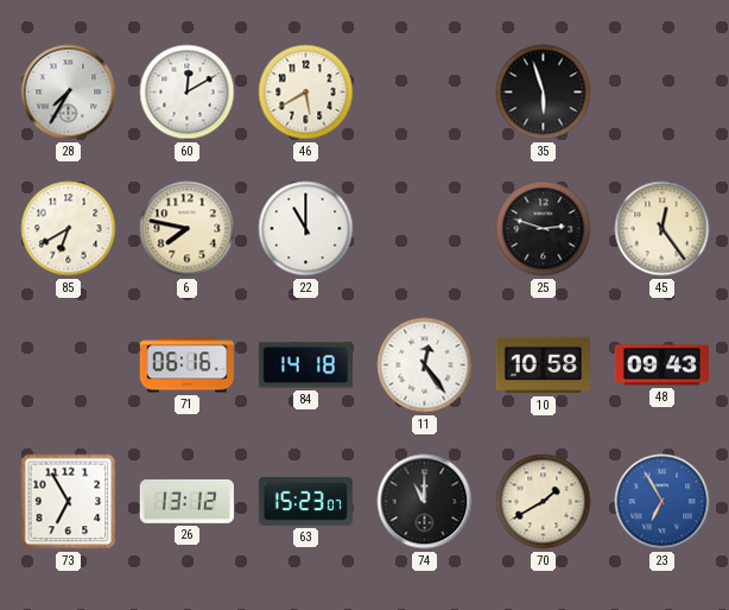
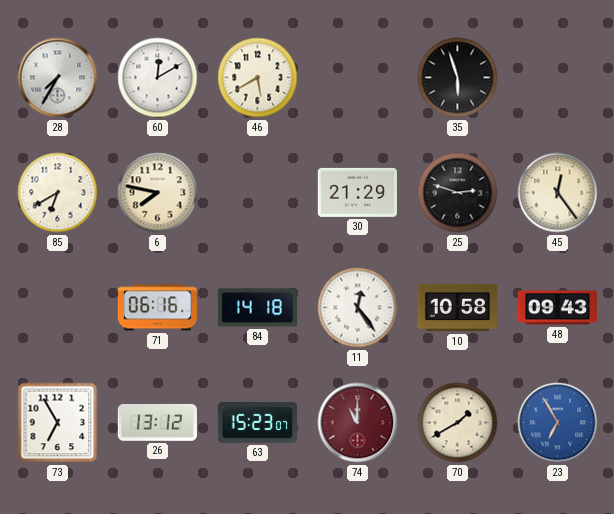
22: 11:00 -> none
30: none -> 21:29
74 dial: black -> burgundy
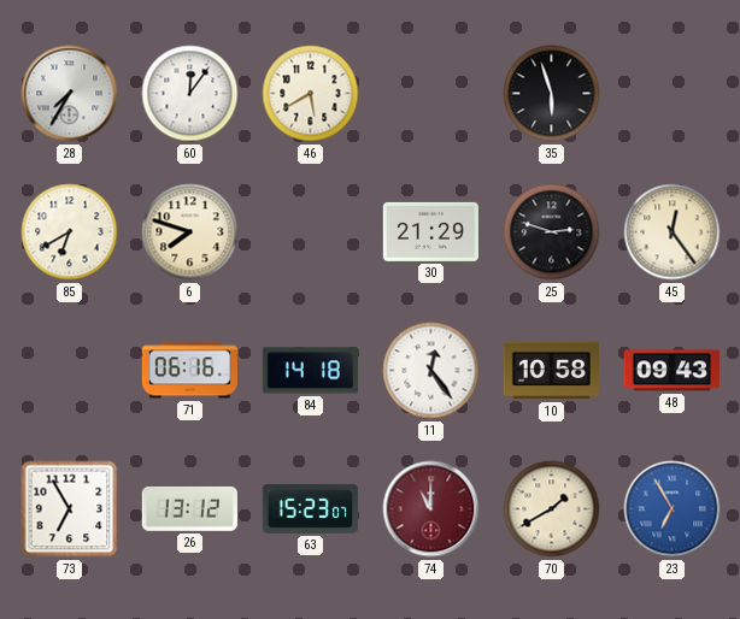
60: 12:10 -> 12:06
6: 7:47 -> 7:48
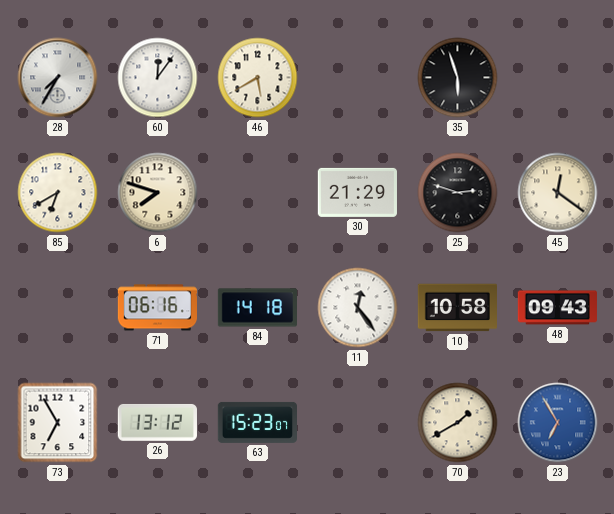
45: 12:24 -> 12:21
74: 11:00 -> none
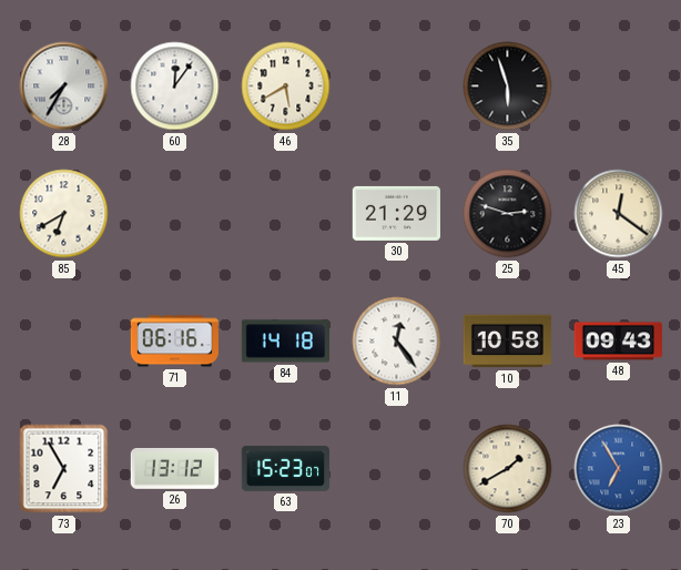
6: 7:48 -> none
